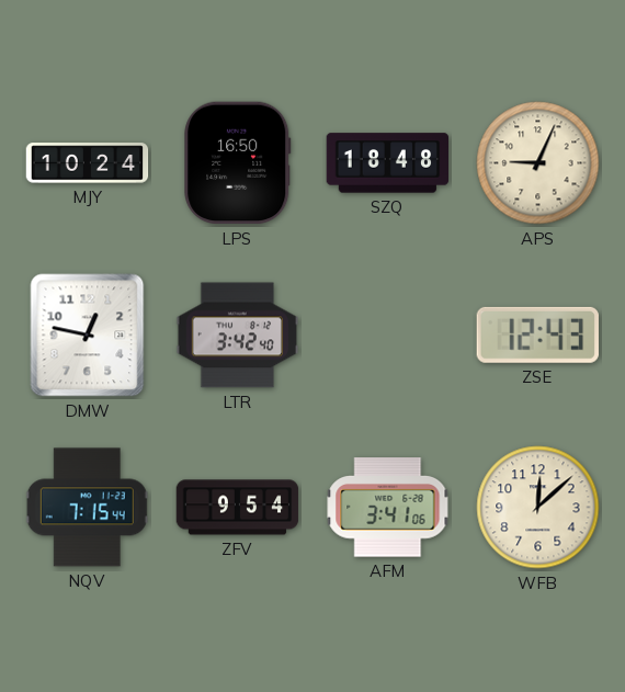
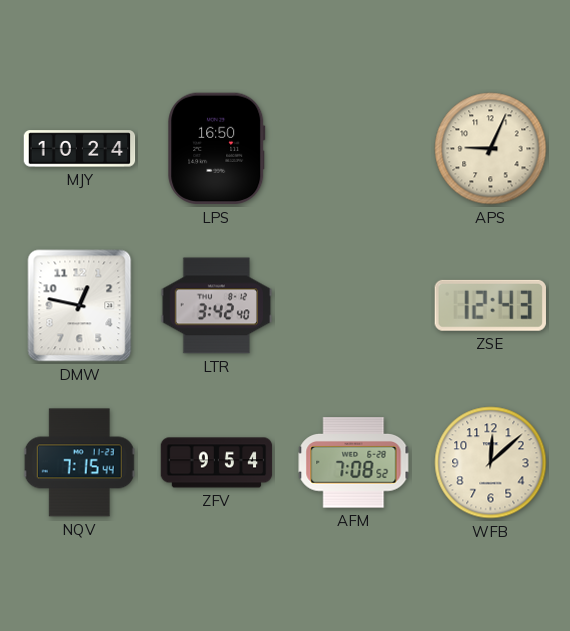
SZQ: 18:48 -> none
AFM: 3:41 -> 7:08
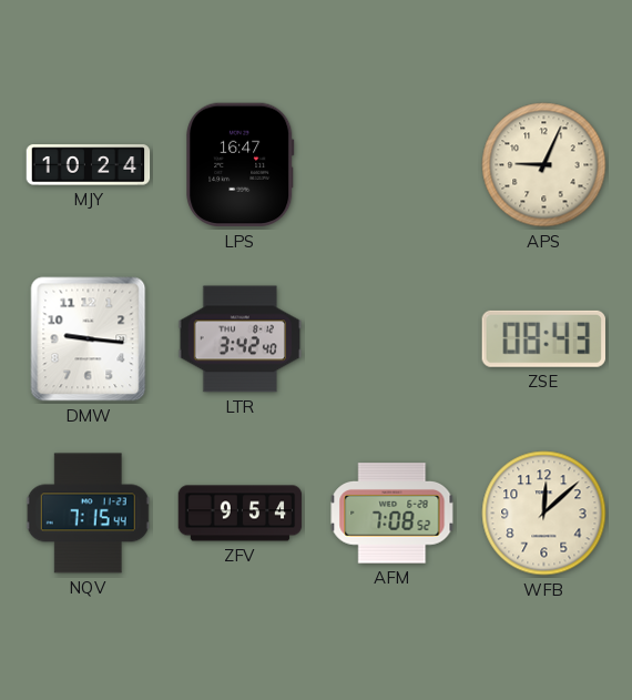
LPS: 16:50 -> 16:47
DMW: 12:47 -> 9:16
ZSE: 12:43 -> 08:43
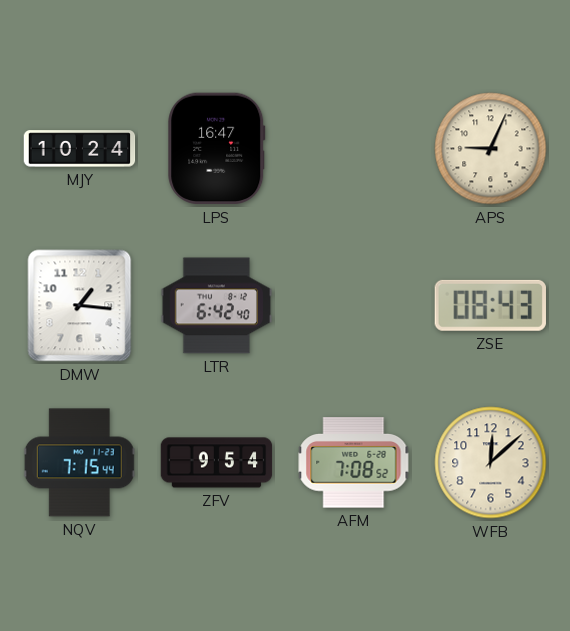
DMW: 9:16 -> 1:16
LTR: 3:42 -> 6:42
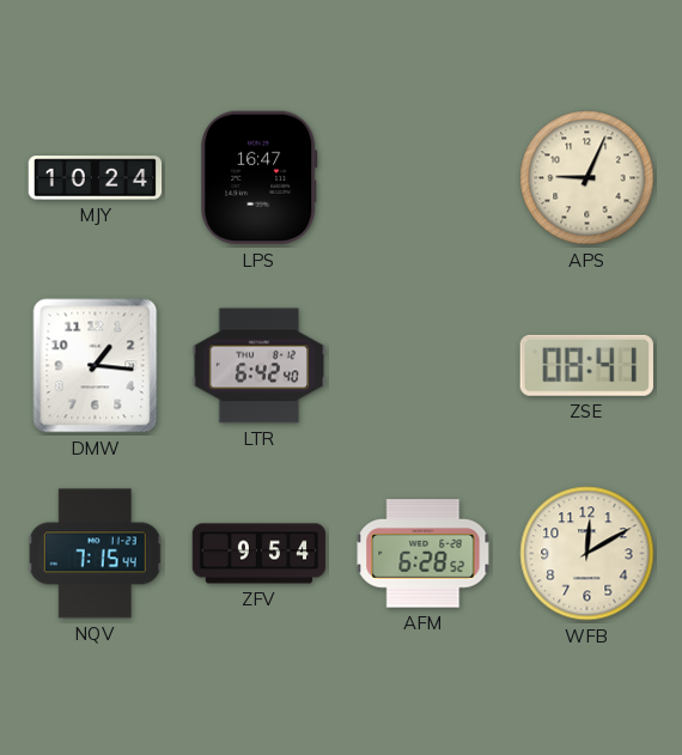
ZSE: 08:43 -> 08:41
AFM: 7:08 -> 6:28
WFB: 12:08 -> 12:10
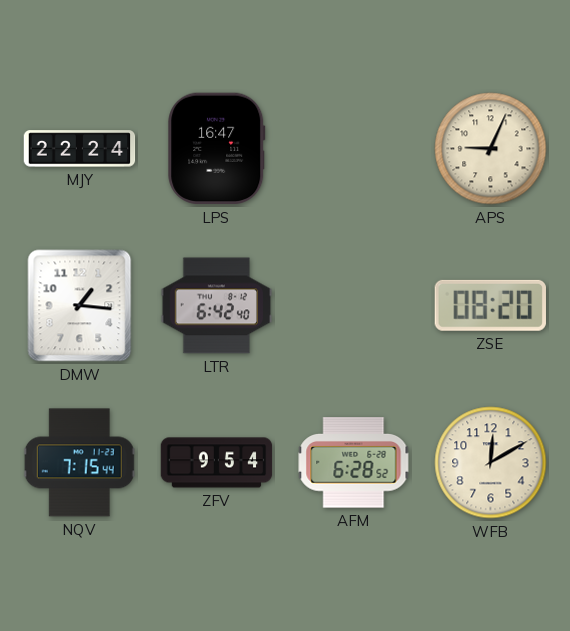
MJY: 10:24 -> 22:24
ZSE: 08:41 -> 08:20
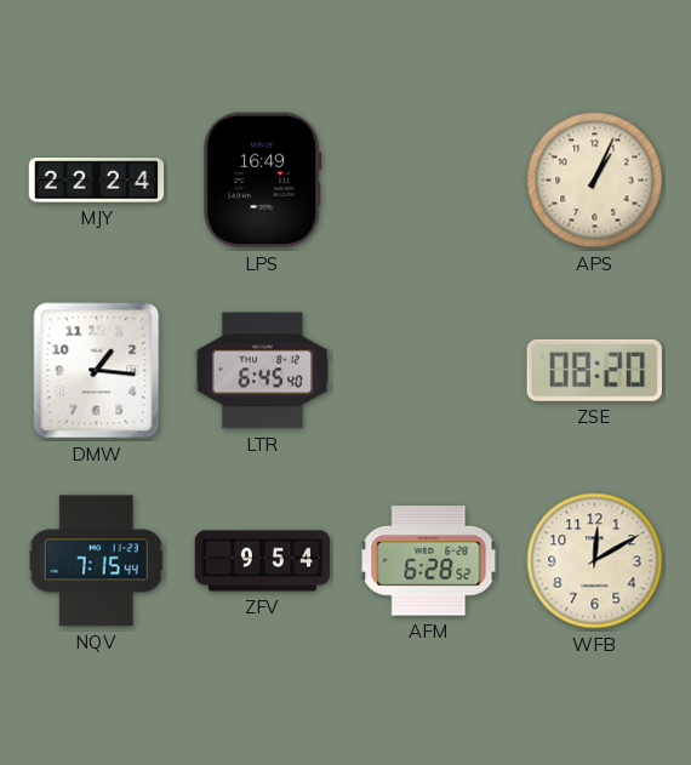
LPS: 16:47 -> 16:49
APS: 9:04 -> 1:04
LTR: 6:42 -> 6:45
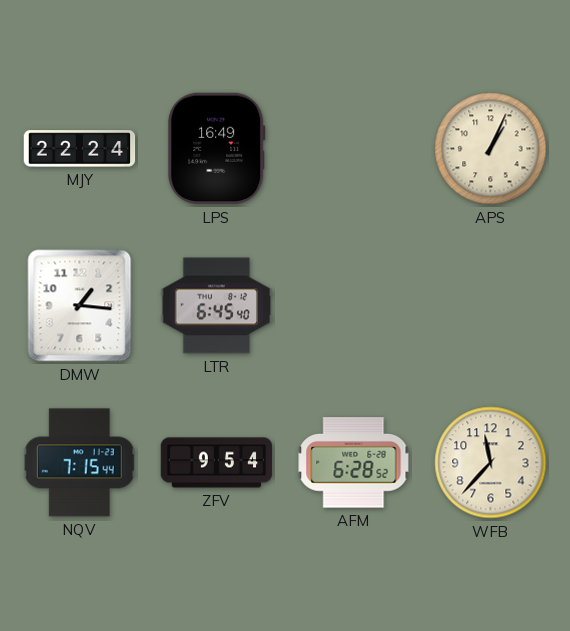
ZSE: 08:20 -> none
WFB: 12:10 -> 11:37
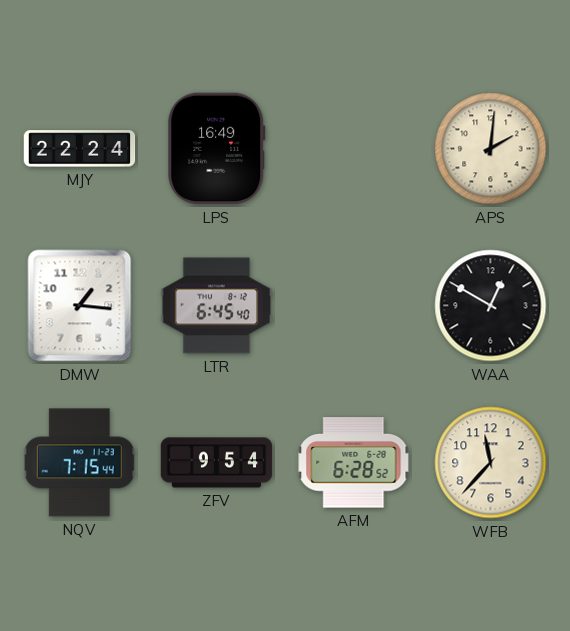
APS: 1:04 -> 2:01
WAA: none -> 12:50
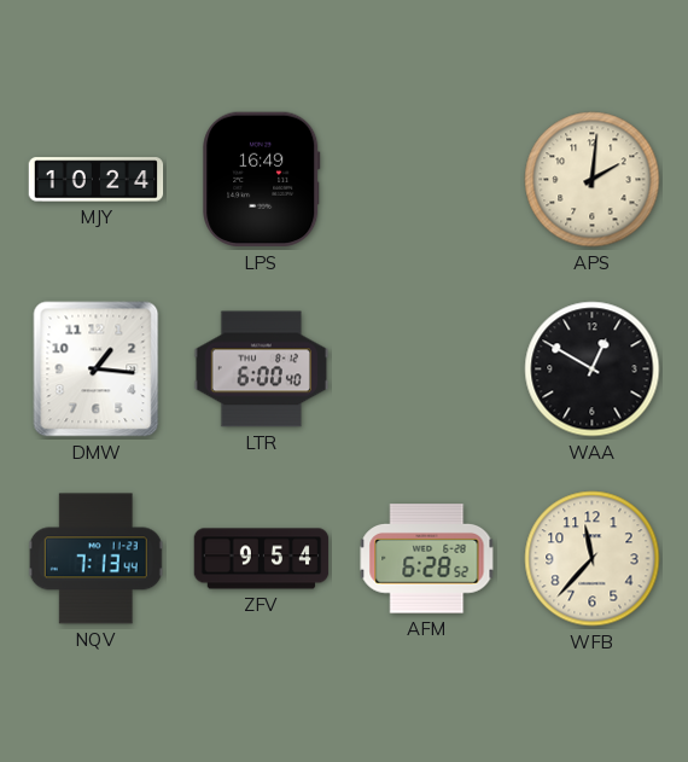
MJY: 22:24 -> 10:24
LTR: 6:45 -> 6:00
NQV: 7:15 -> 7:13
